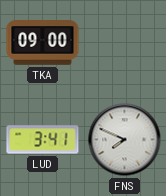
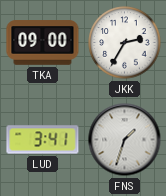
JKK: none -> 2:35
FNS: 7:49 -> 1:33
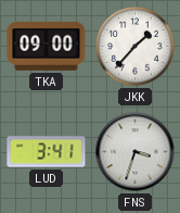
JKK: 2:35 -> 1:37
FNS: 1:33 -> 3:33
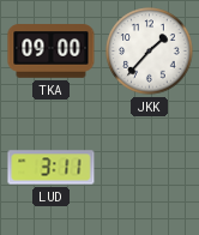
LUD: 3:41 -> 3:11
FNS: 3:33 -> none
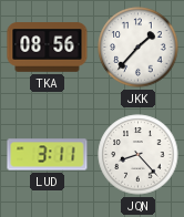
TKA: 09:00 -> 08:56
JQN: none -> 8:23
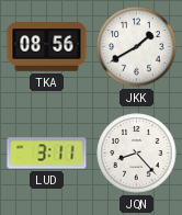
JKK: 1:37 -> 1:40
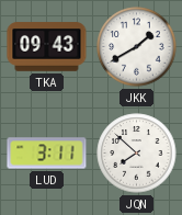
TKA: 08:56 -> 09:43
JQN: 8:23 -> 7:52
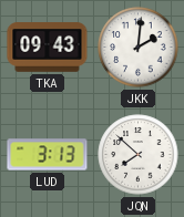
JKK: 1:40 -> 2:01
LUD: 3:11 -> 3:13
